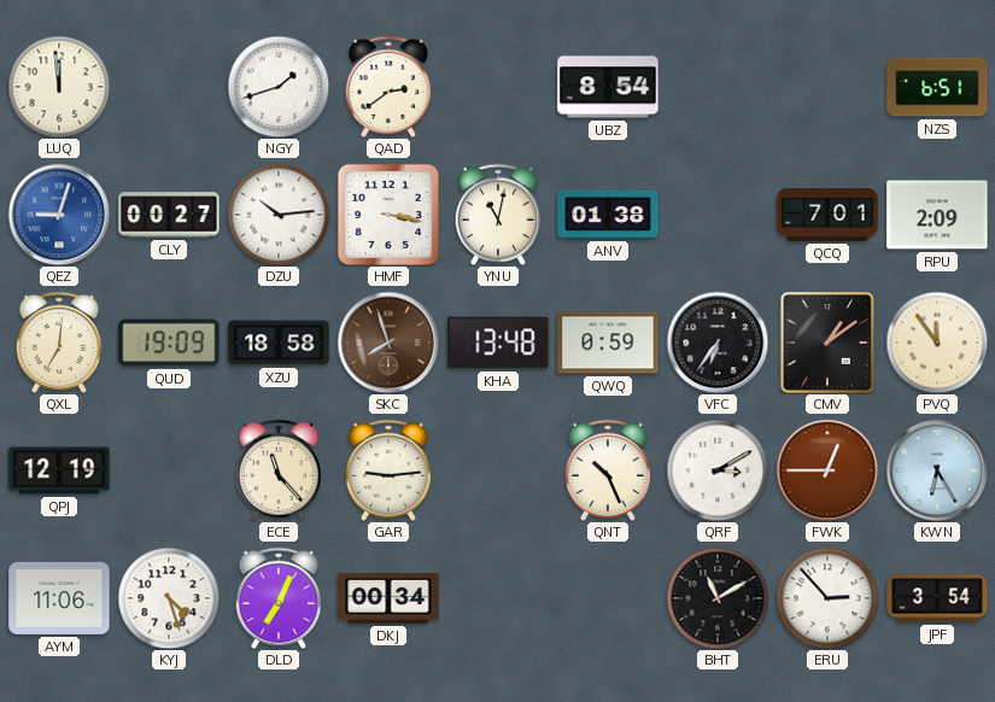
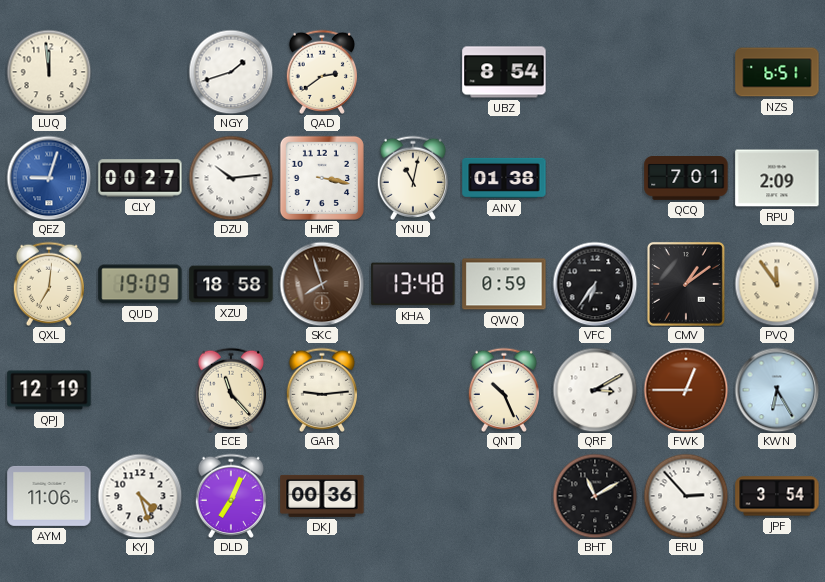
DKJ: 00:34 -> 00:36
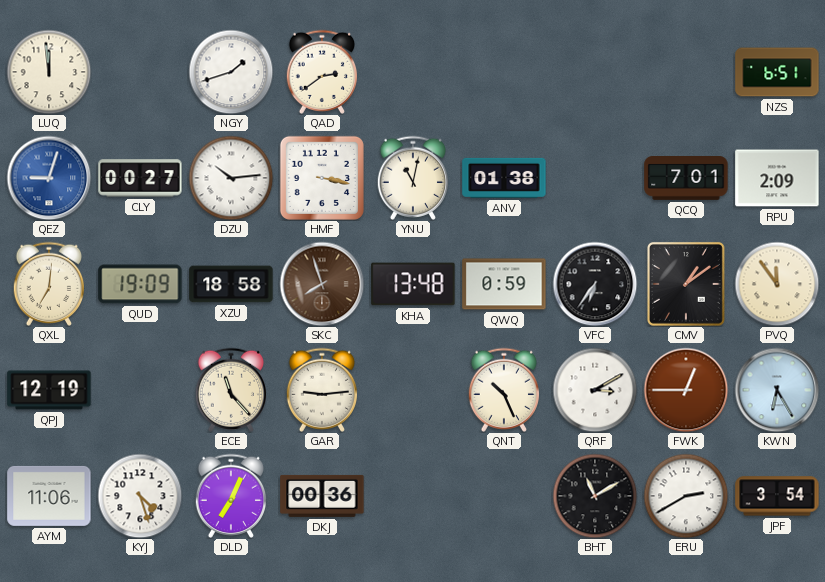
UBZ: 8:54 -> none
ERU: 2:53 -> 2:40
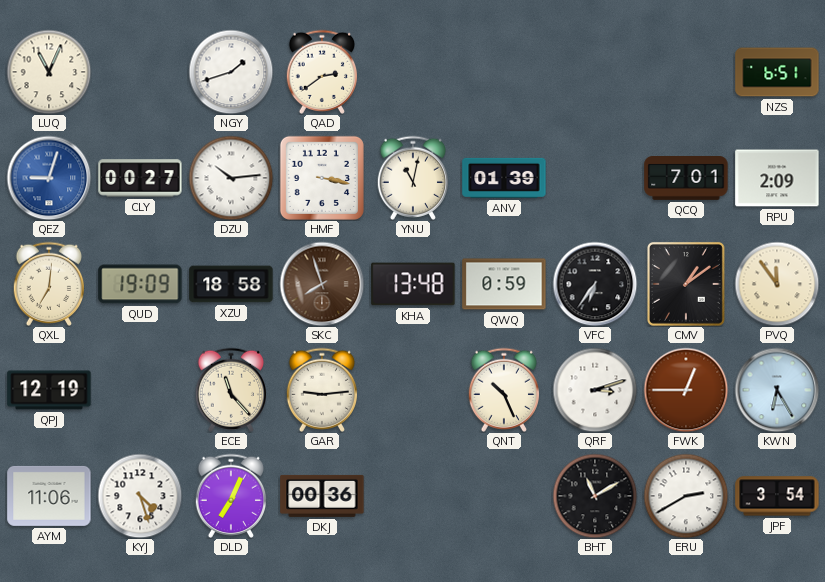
LUQ: 11:59 -> 11:04
ANV: 01:38 -> 01:39
QRF: 3:10 -> 3:12
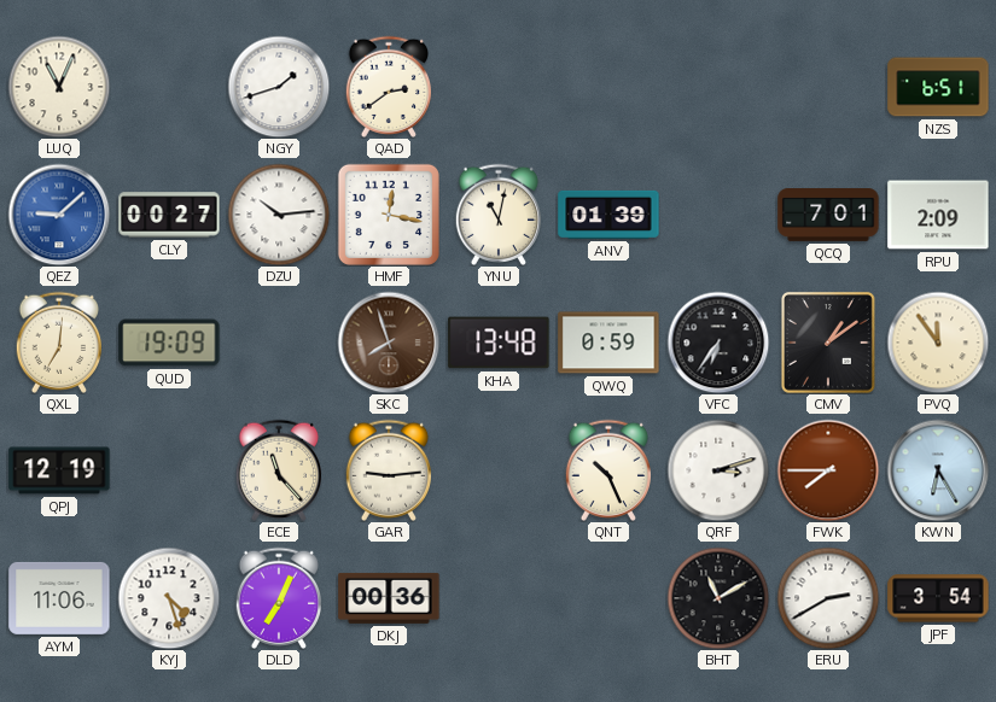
QEZ: 9:03 -> 9:08
HMF: 3:17 -> 12:17
XZU: 18:58 -> none
FWK: 12:45 -> 7:45
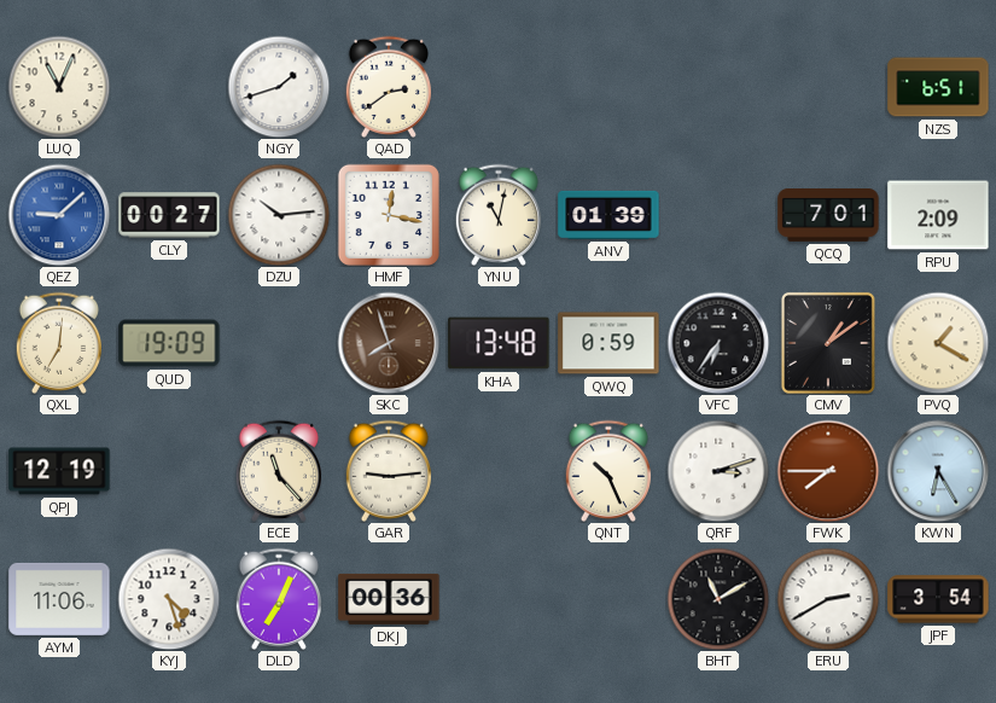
PVQ: 11:54 -> 1:20
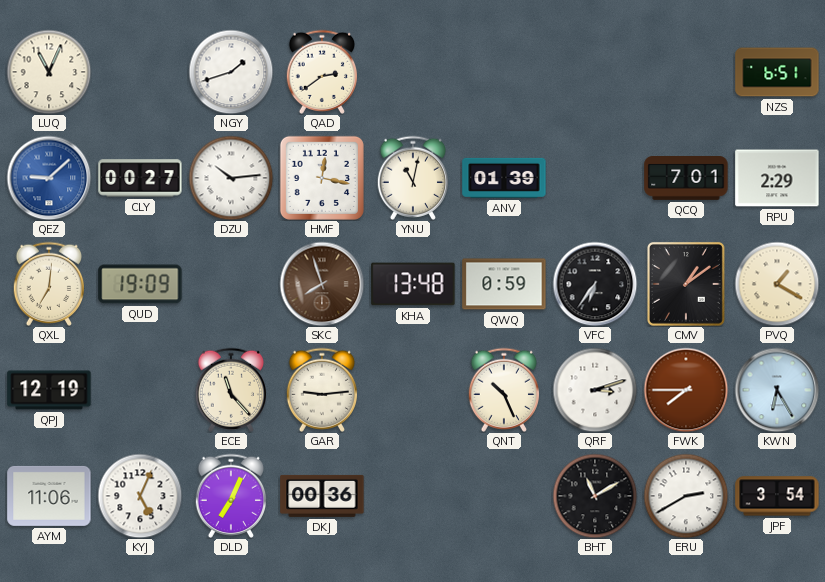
RPU: 2:09 -> 2:29
KYJ: 4:27 -> 5:04
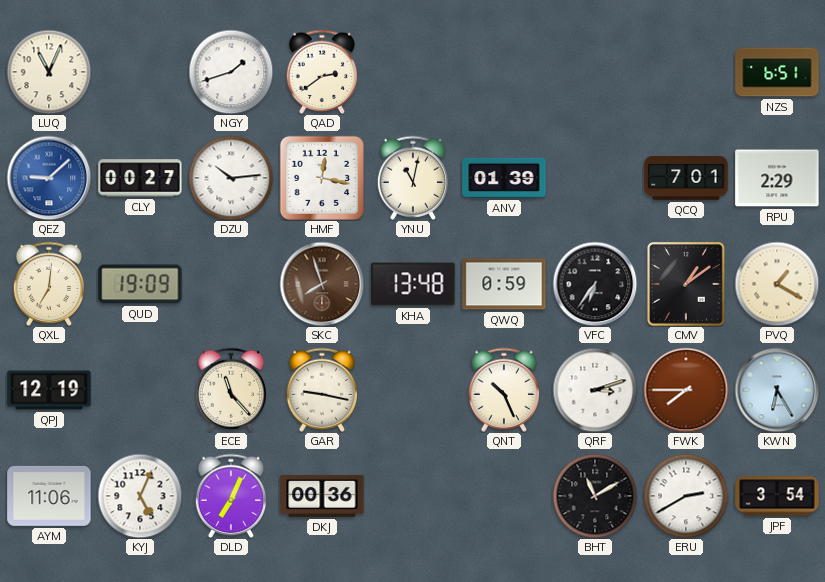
GAR: 9:14 -> 9:17
